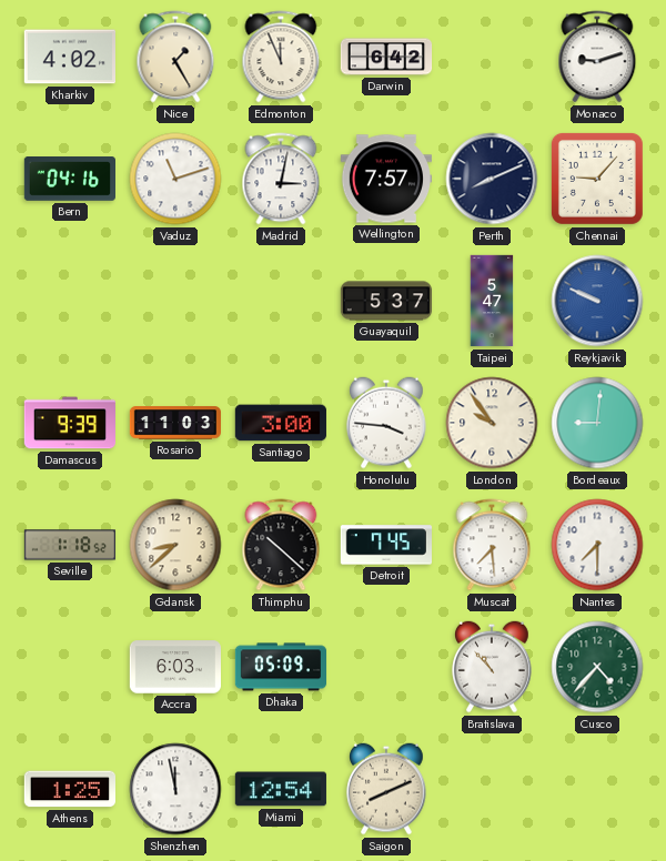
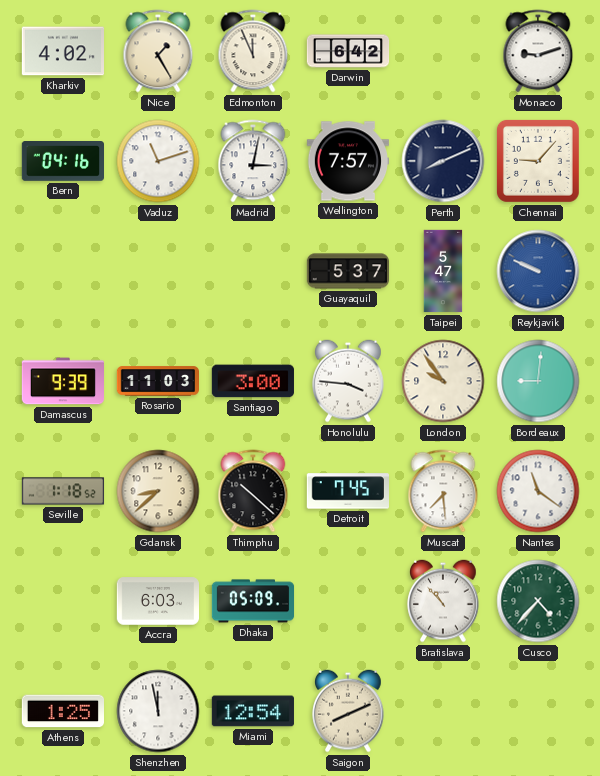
Nantes: 7:30 -> 11:21
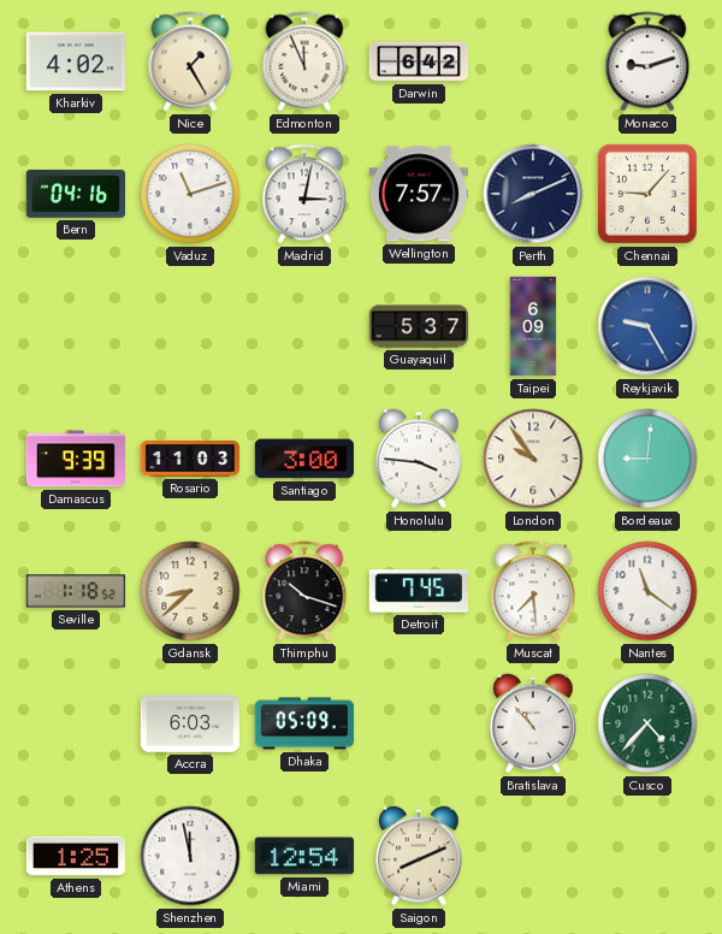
Taipei: 5:47 -> 6:09
Reykjavik: 9:49 -> 9:25
Thimphu: 10:22 -> 10:18
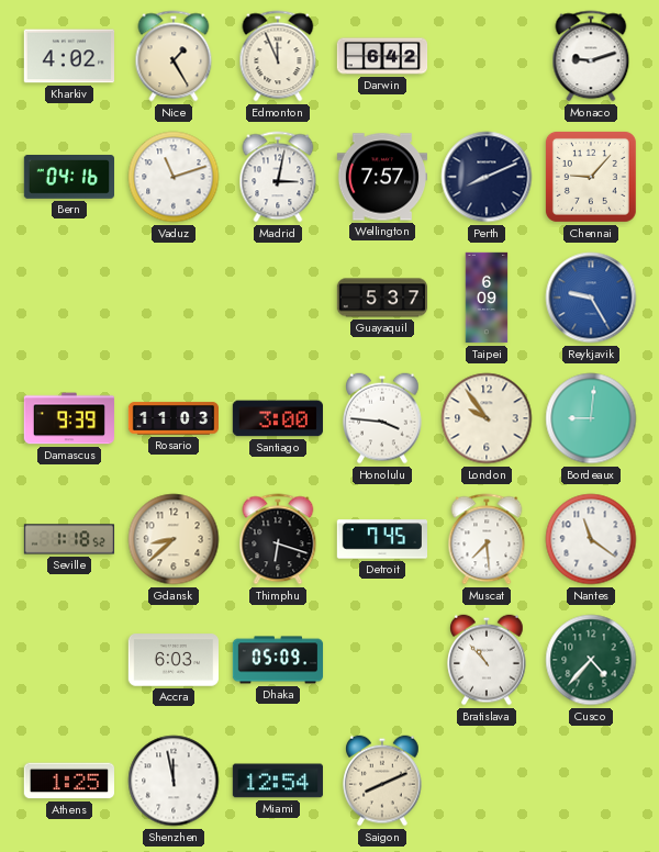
Thimphu: 10:18 -> 6:18
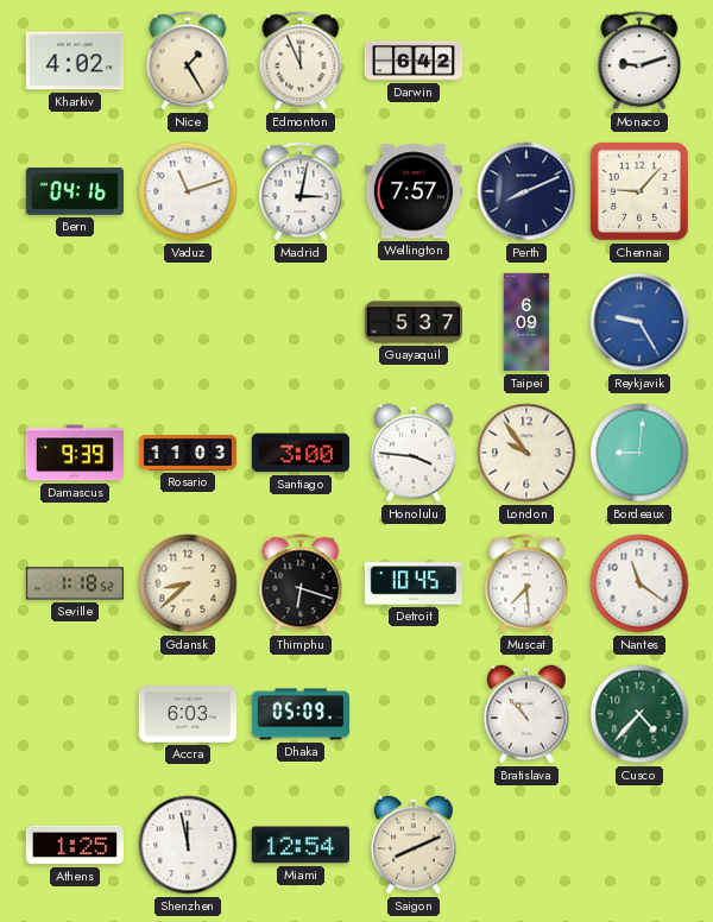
Detroit: 7:45 -> 10:45
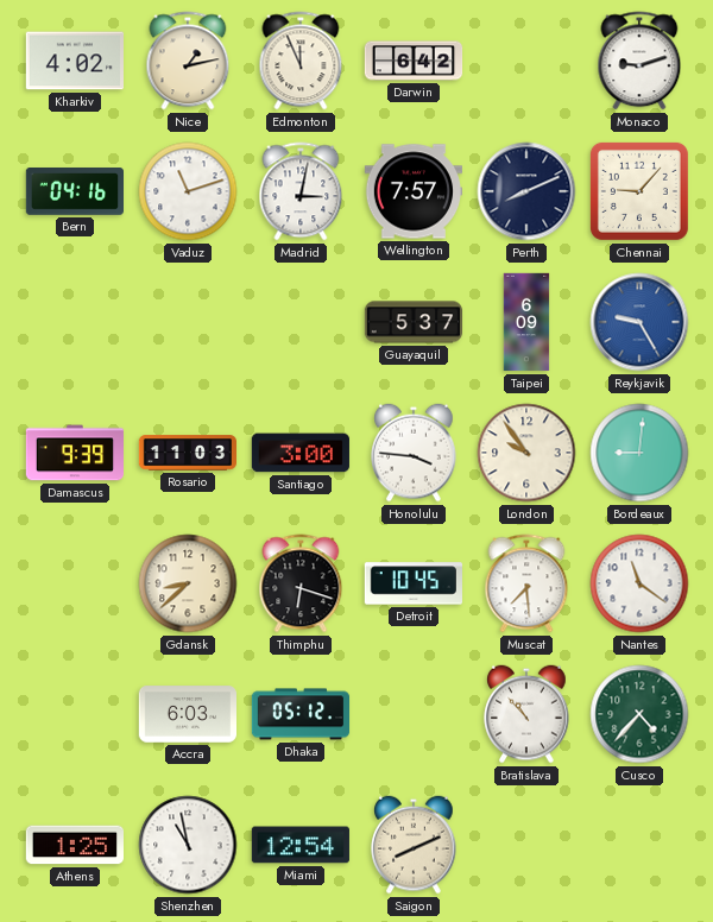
Nice: 1:25 -> 1:13
Seville: 1:18 -> none
Dhaka: 05:09 -> 05:12
Shenzhen: 11:58 -> 10:58
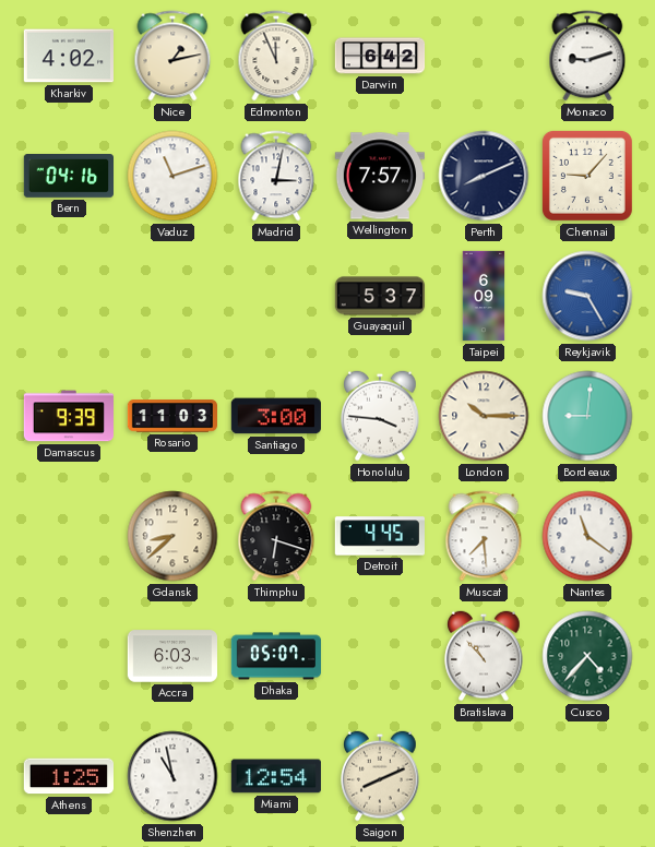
London: 9:54 -> 10:15
Detroit: 10:45 -> 4:45
Dhaka: 05:12 -> 05:07
